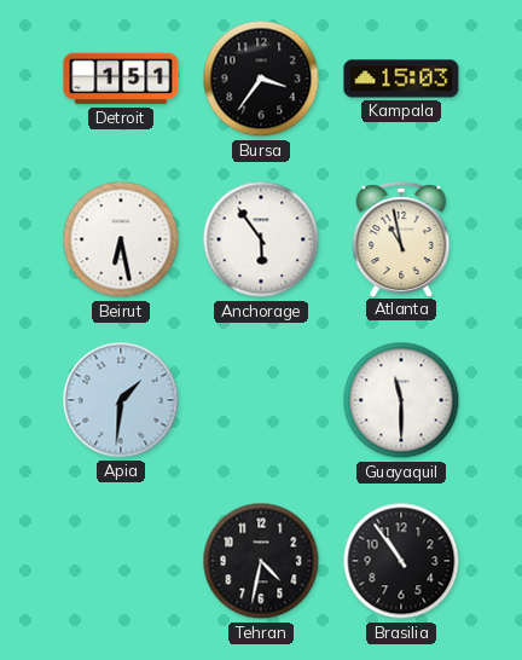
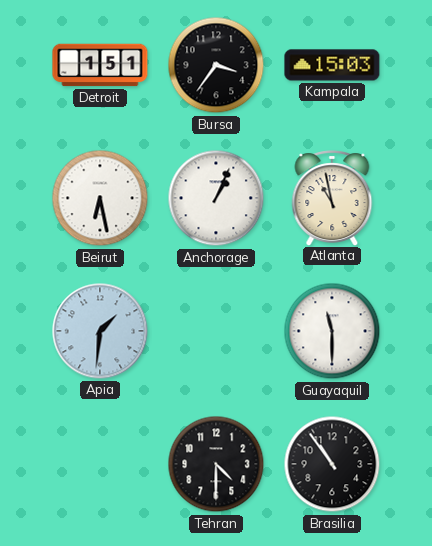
Anchorage: 5:54 -> 1:04
Tehran: 4:32 -> 4:30
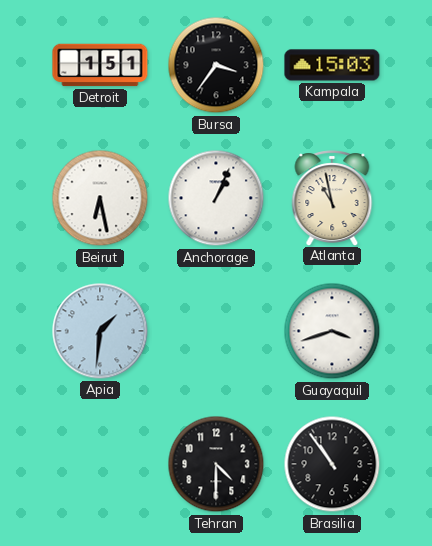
Guayaquil: 11:30 -> 3:42
